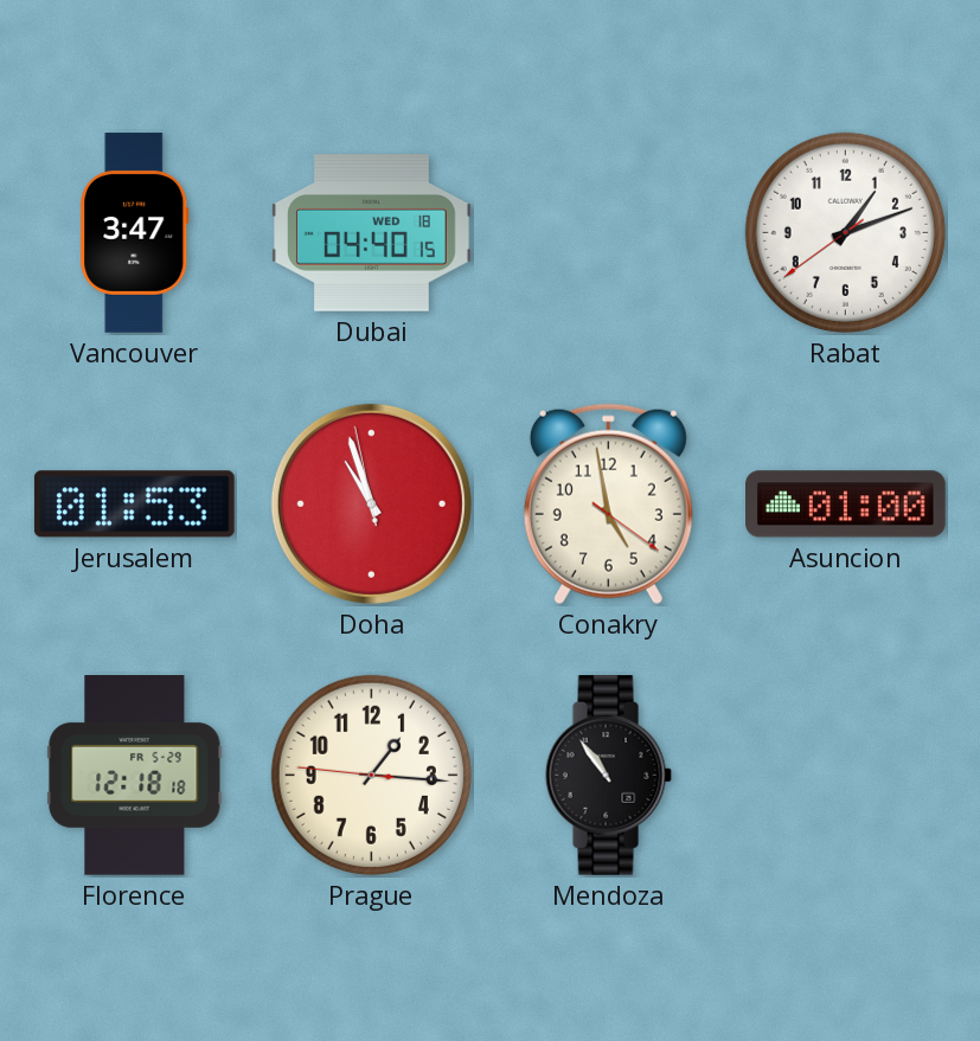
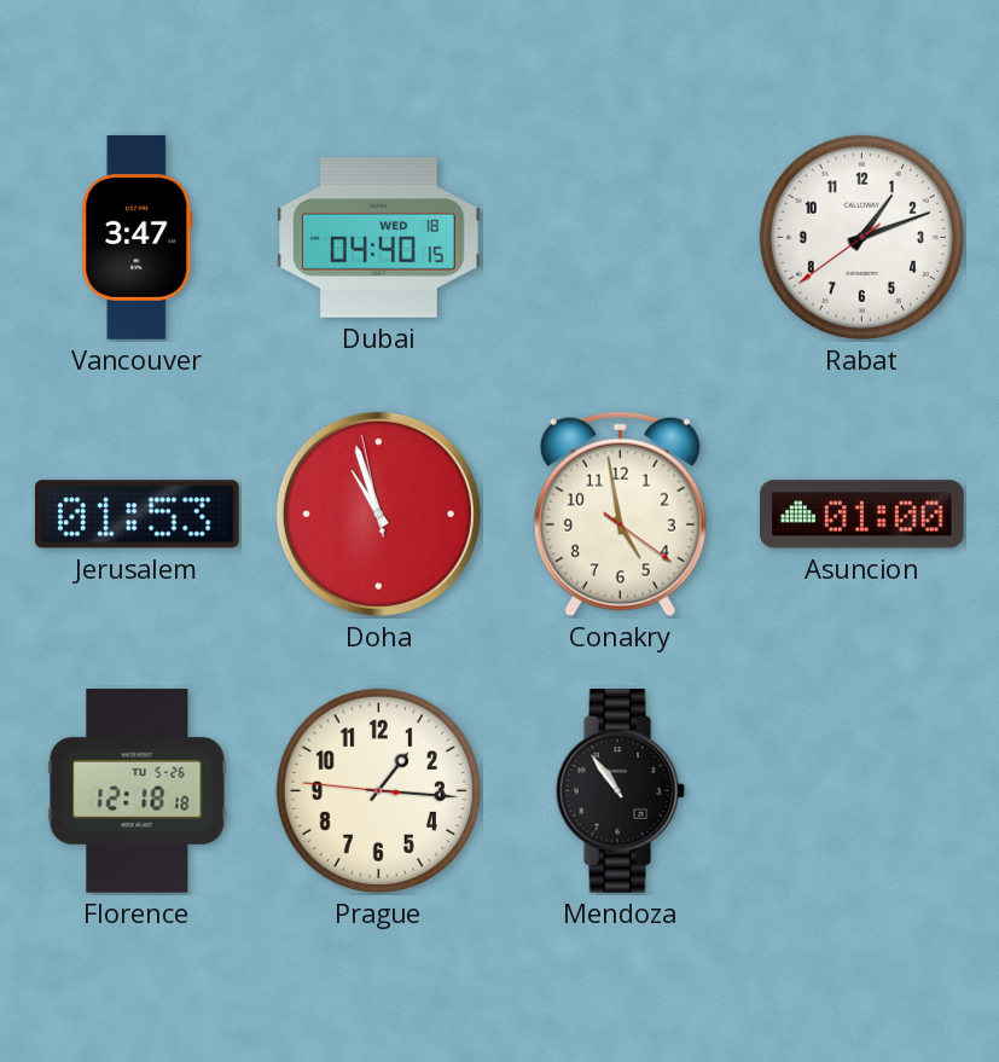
Florence date: FR 5-29 -> TU 5-26
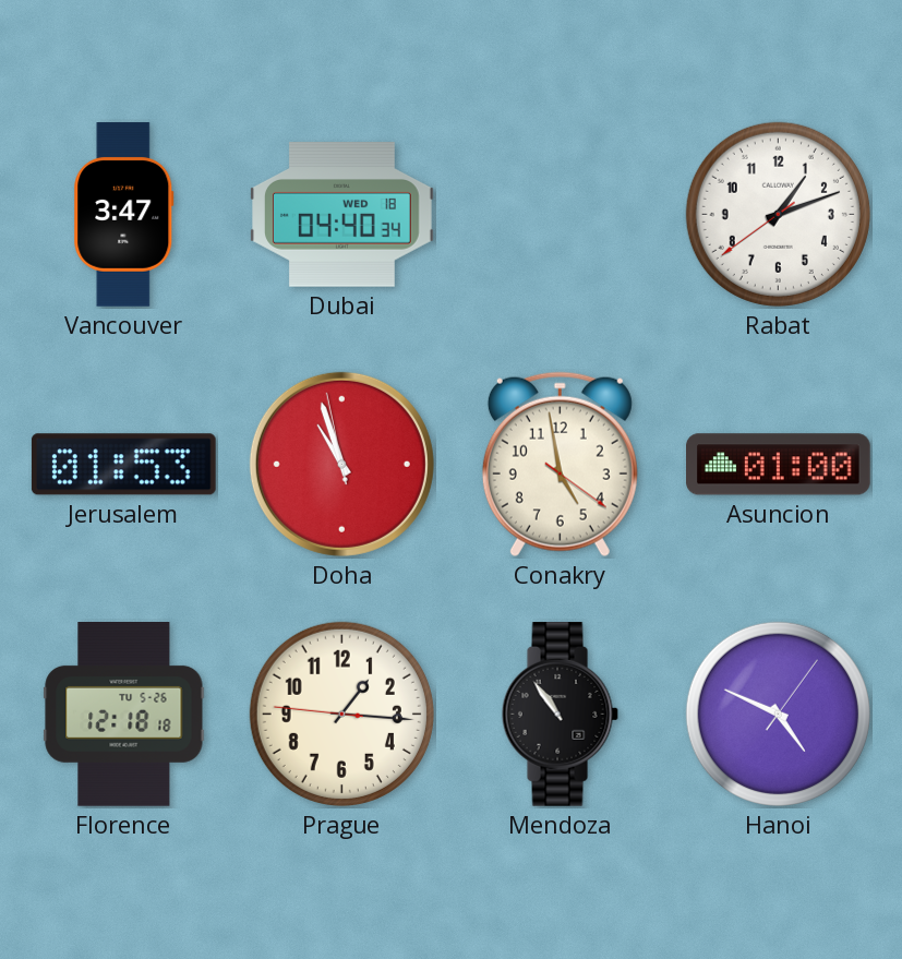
Dubai: 04:40:15 -> 04:40:34
Hanoi: none -> 4:49
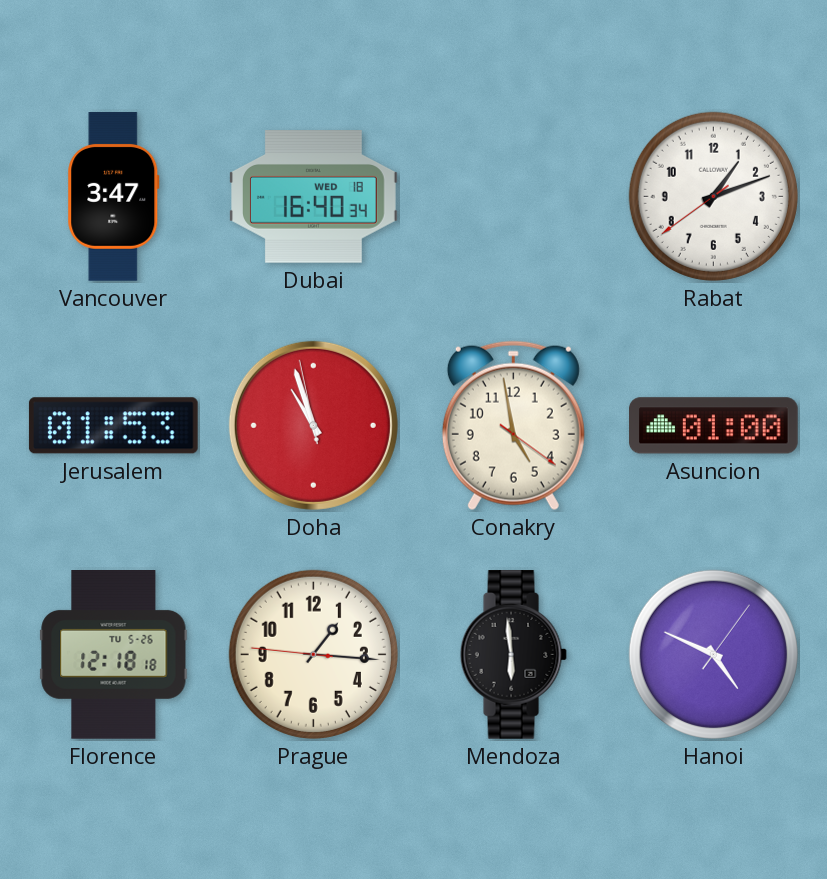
Dubai: 04:40 -> 16:40
Mendoza: 10:54 -> 5:59
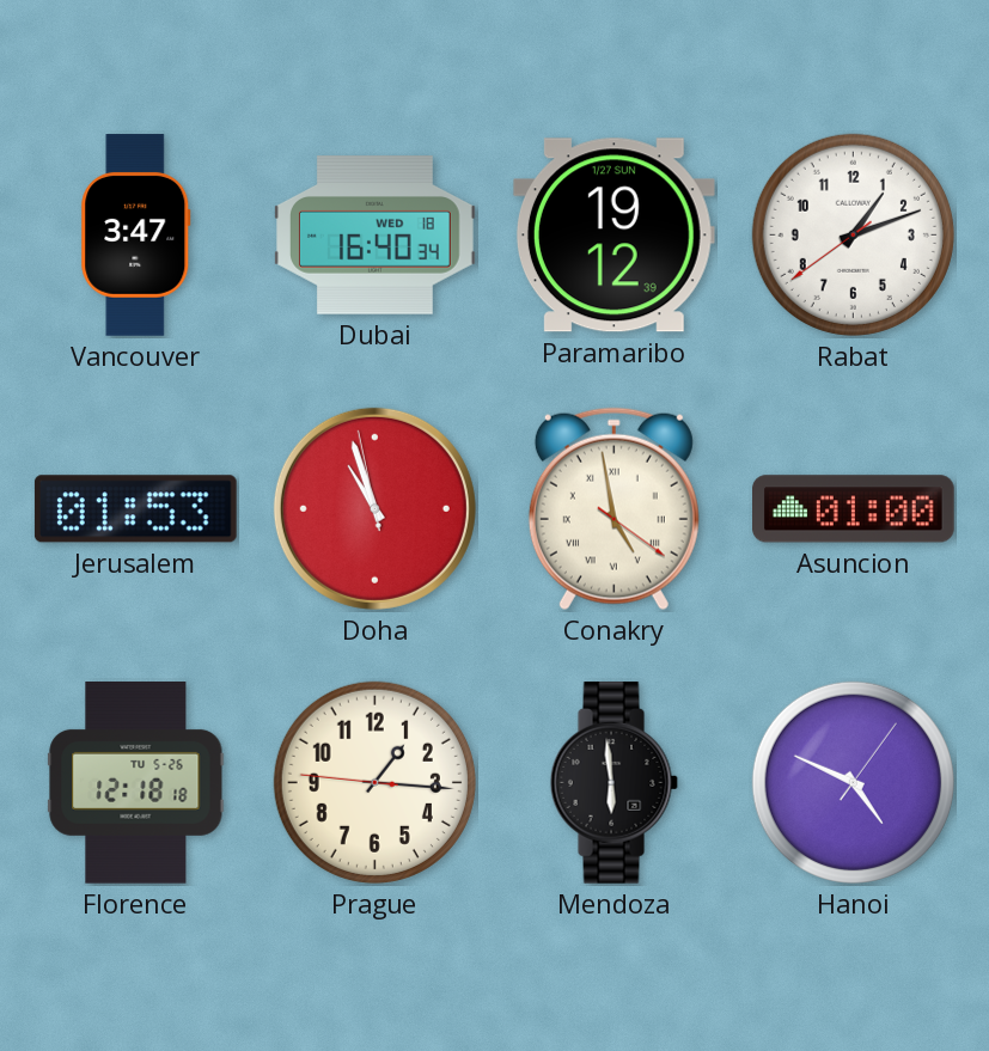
Paramaribo: none -> 19:12
Conakry numerals: Arabic -> Roman
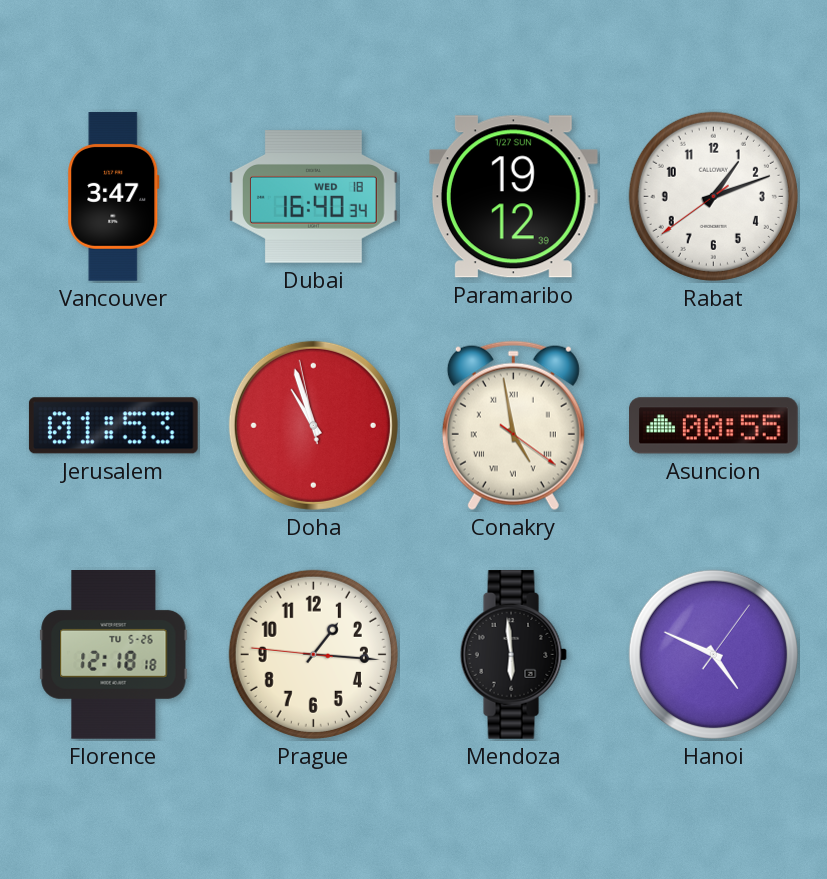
Asuncion: 01:00 -> 00:55
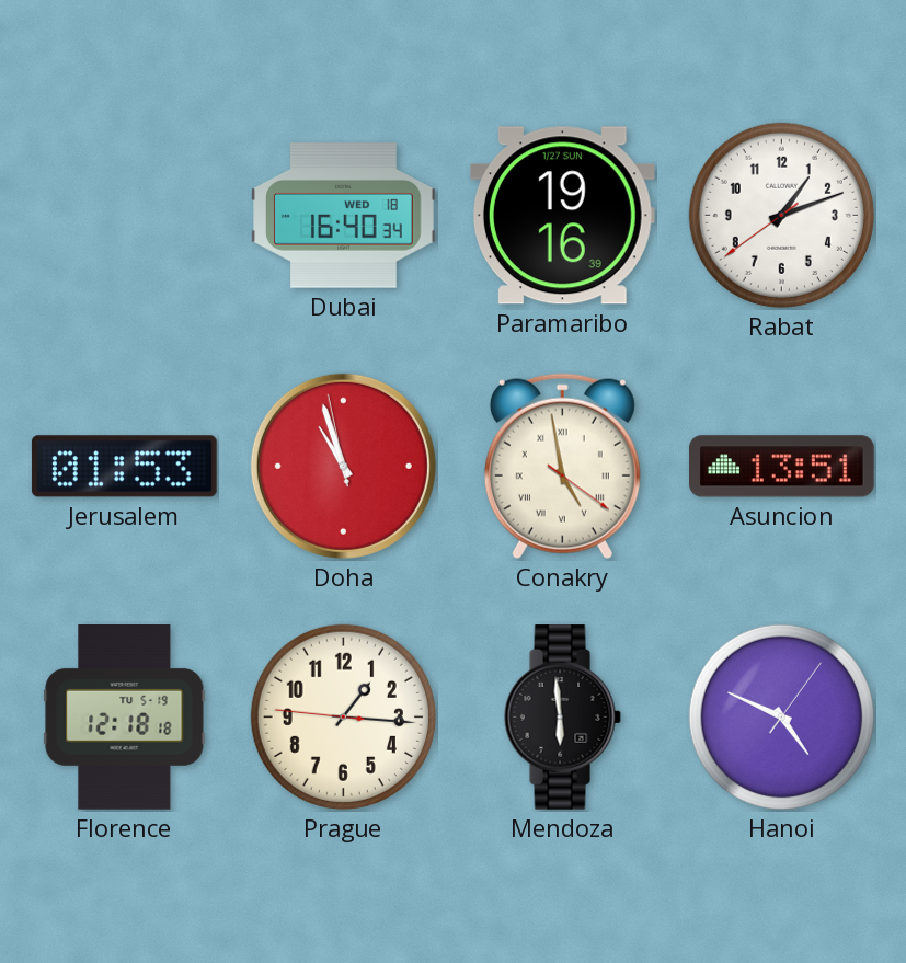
Vancouver: 3:47 -> none
Paramaribo: 19:12 -> 19:16
Asuncion: 00:55 -> 13:51
Florence date: TU 5-26 -> TU 5-19
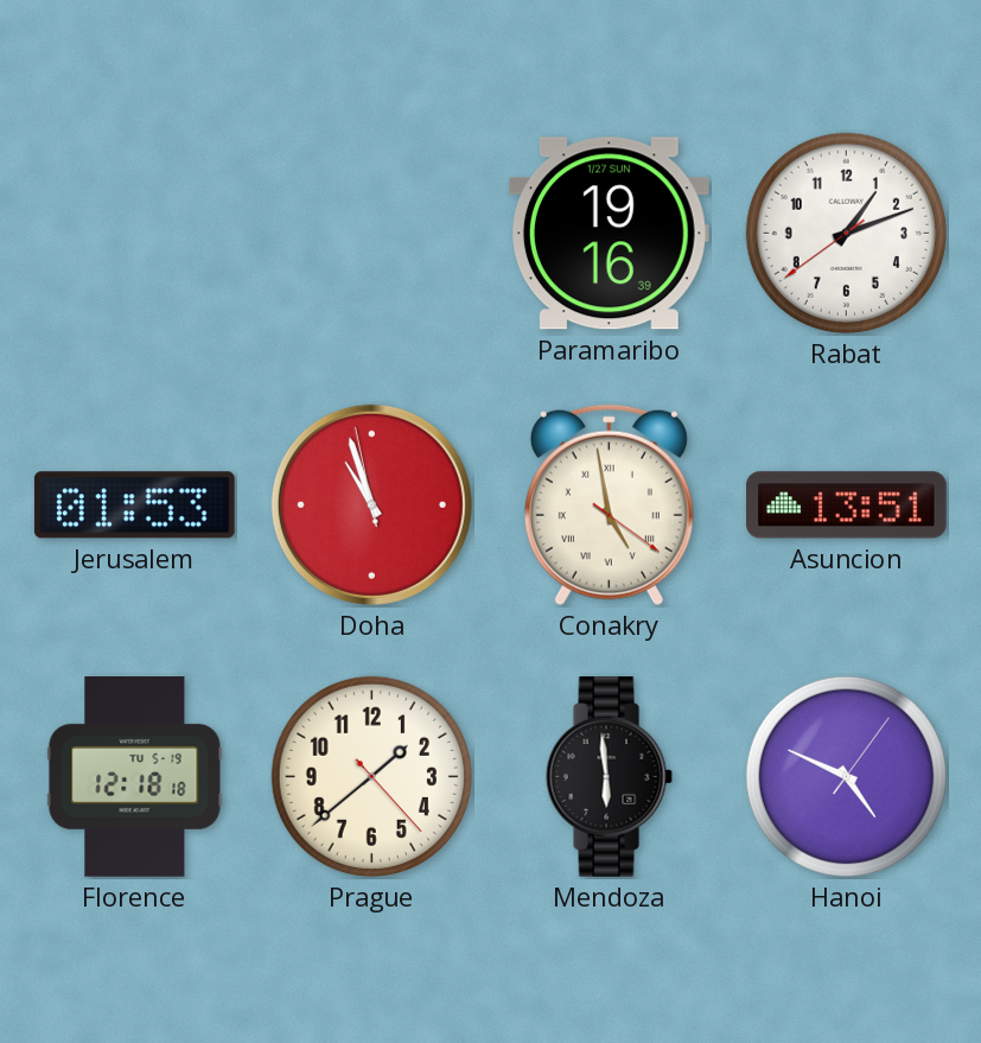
Dubai: 16:40 -> none
Prague: 1:15 -> 1:38
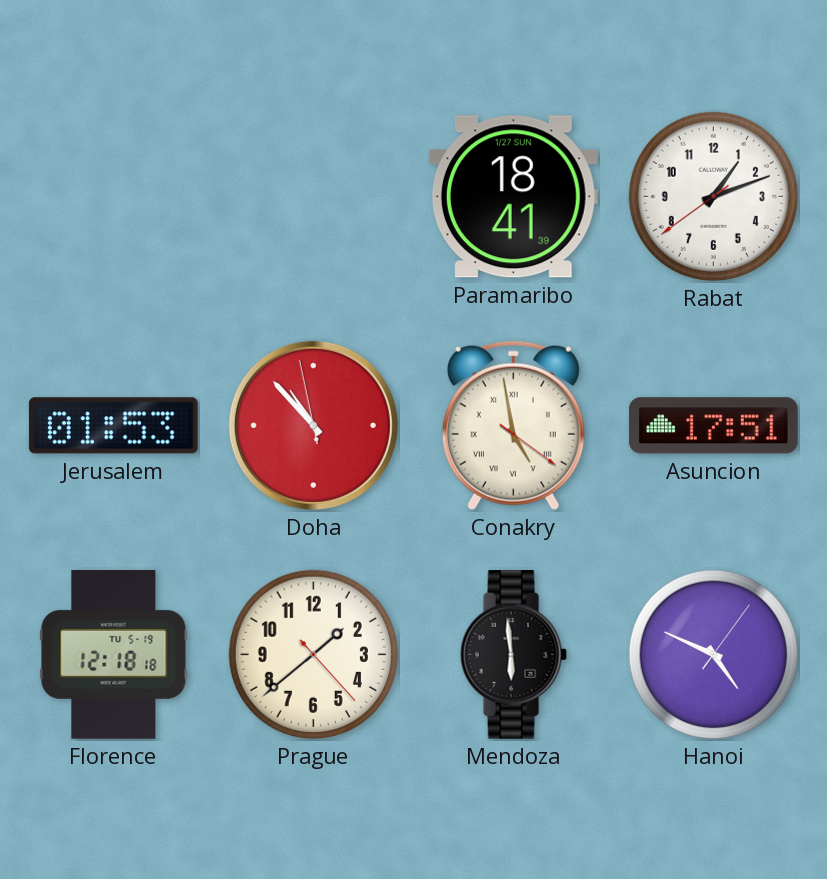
Paramaribo: 19:16 -> 18:41
Doha: 10:56 -> 10:52
Asuncion: 13:51 -> 17:51
